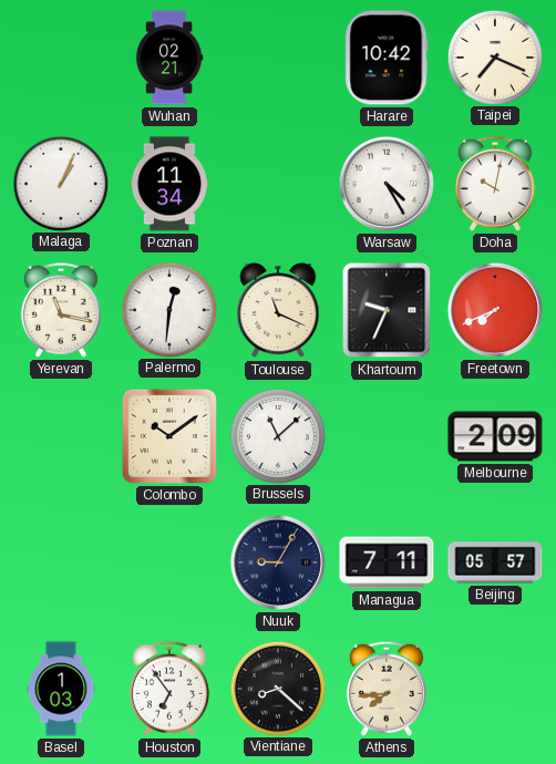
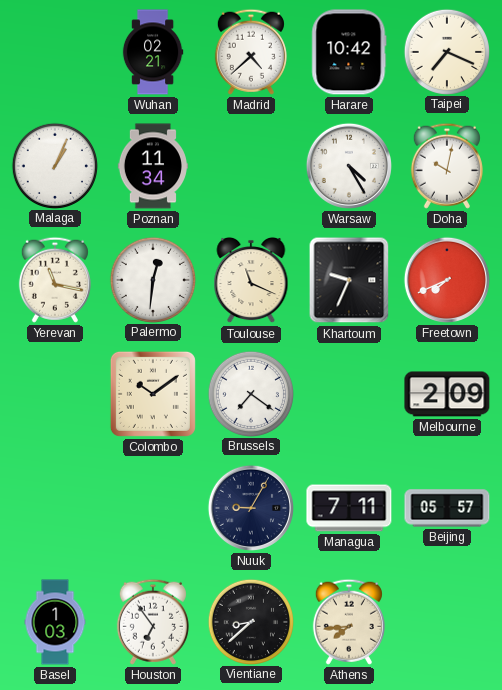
Madrid: none -> 4:38
Brussels: 11:08 -> 7:21
Vientiane: 8:22 -> 8:38
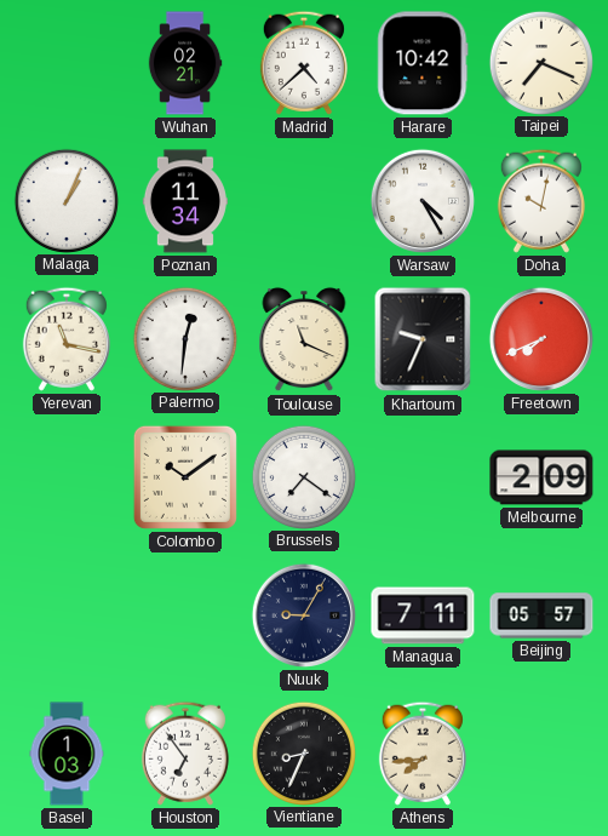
Vientiane: 8:38 -> 8:34
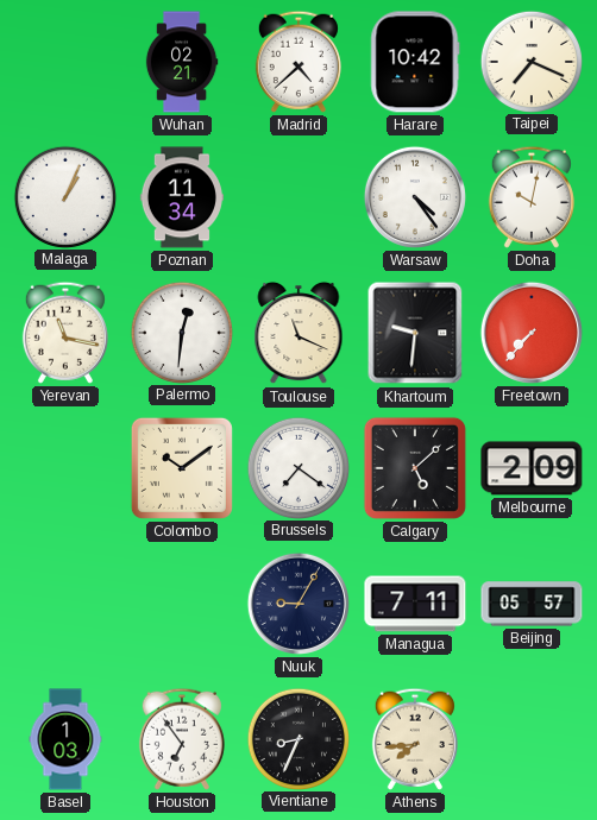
Warsaw: 4:25 -> 4:24
Khartoum: 9:34 -> 9:31
Freetown: 7:41 -> 7:37
Calgary: none -> 5:08
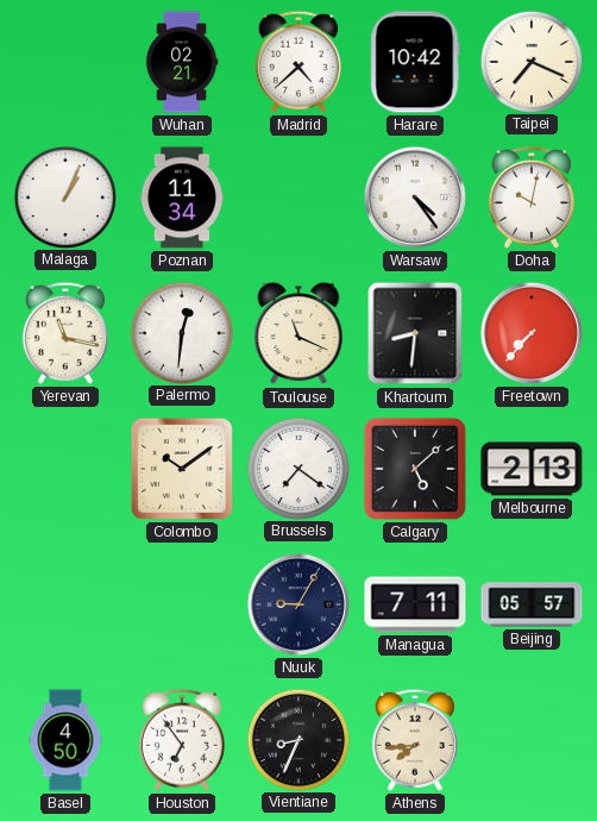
Khartoum: 9:31 -> 8:31
Melbourne: 2:09 -> 2:13
Basel: 1:03 -> 4:50
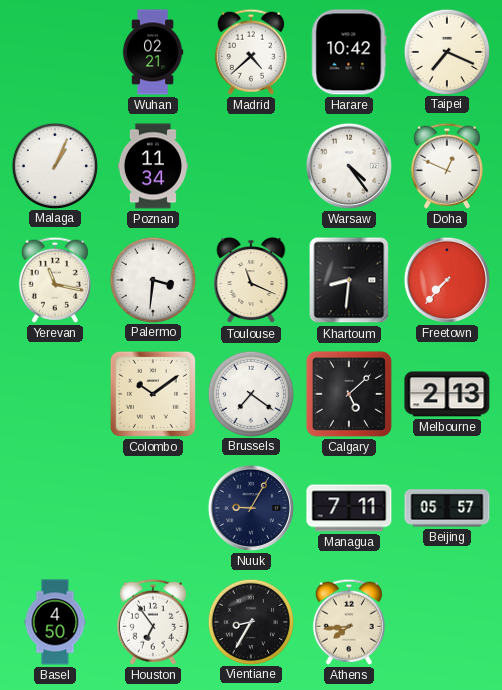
Doha: 10:02 -> 12:49
Palermo: 12:31 -> 3:31
Vientiane: 8:34 -> 8:35
